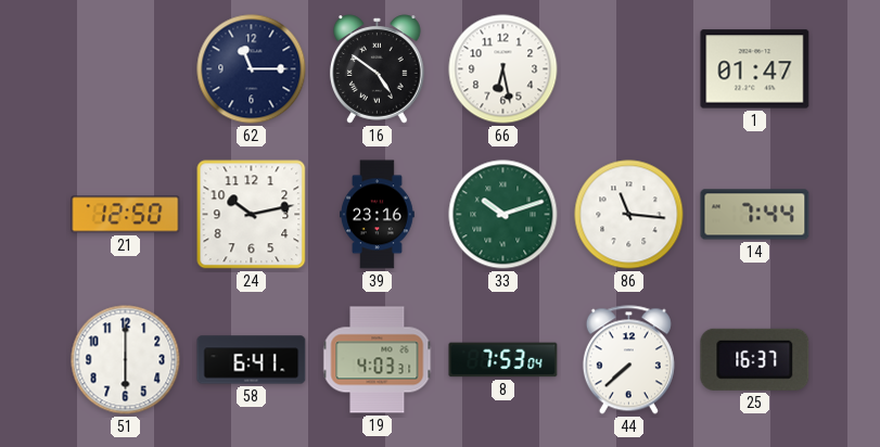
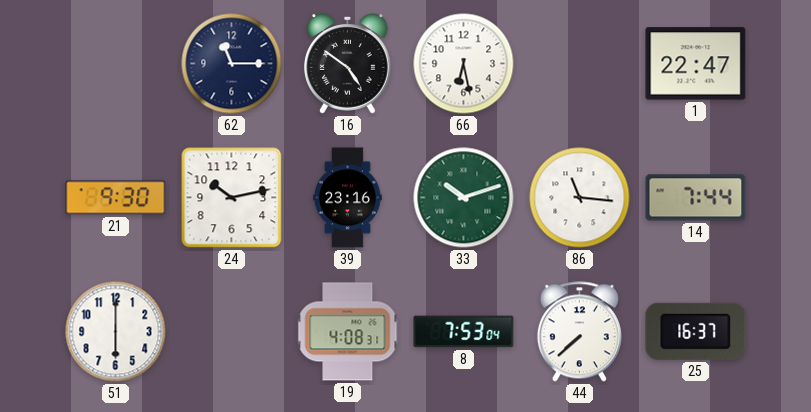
1: 01:47 -> 22:47
21: 12:50 -> 9:30
58: 6:41 -> none
19: 4:03 -> 4:08
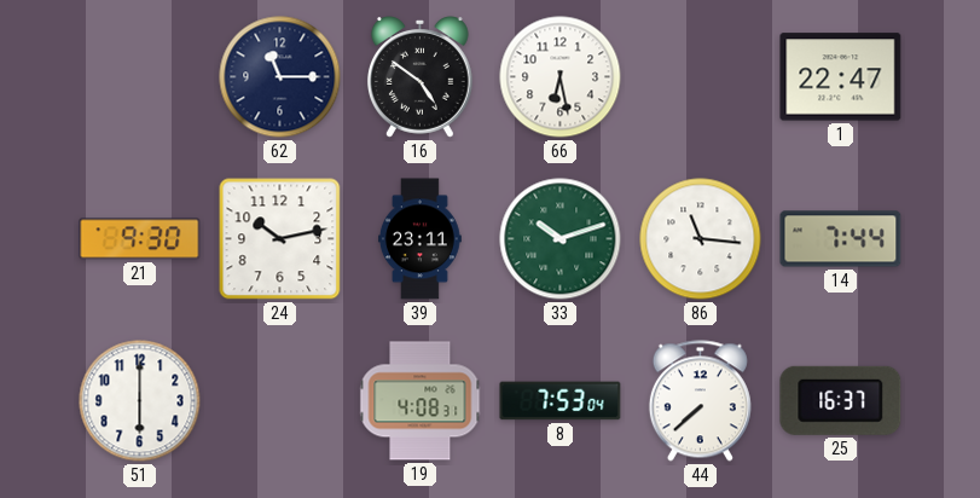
39: 23:16 -> 23:11
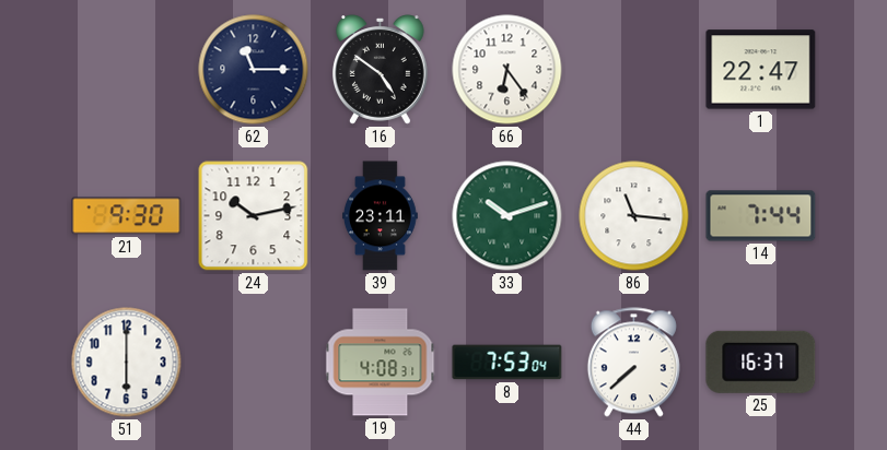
66: 6:28 -> 6:24
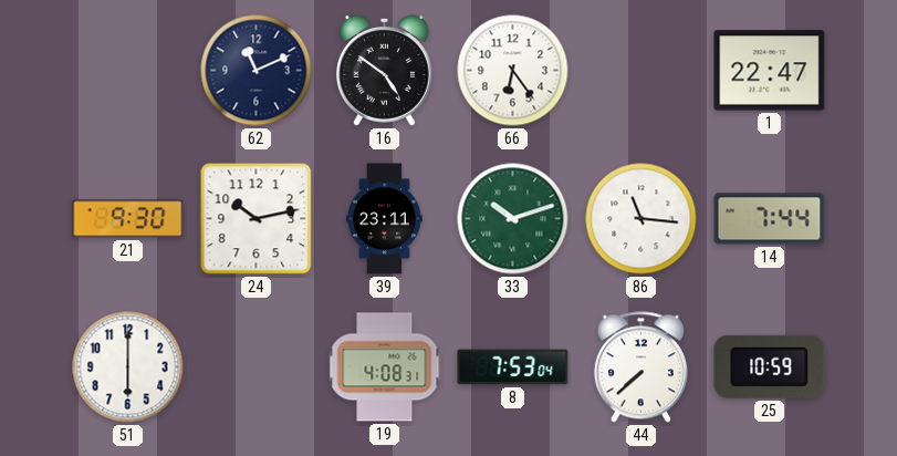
62: 11:15 -> 11:11
25: 16:37 -> 10:59
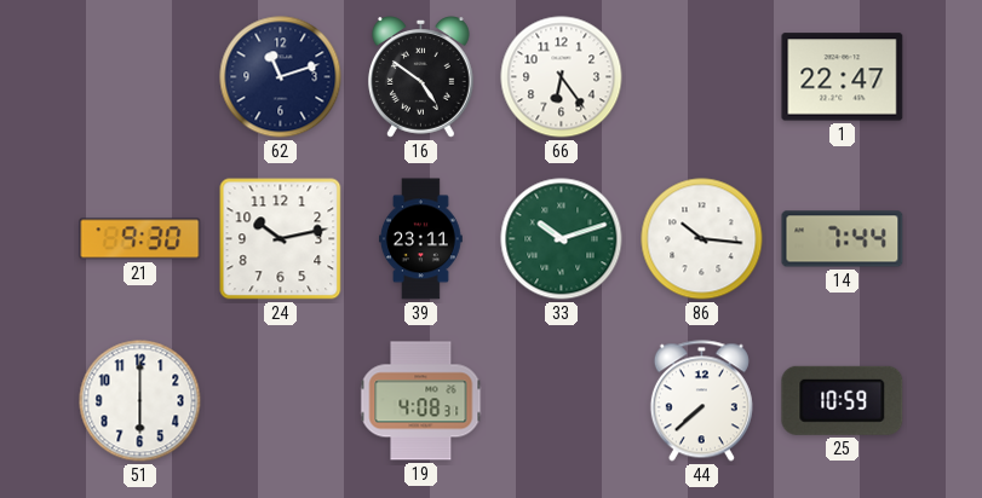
62: 11:11 -> 11:12
86: 11:16 -> 10:16
8: 7:53 -> none
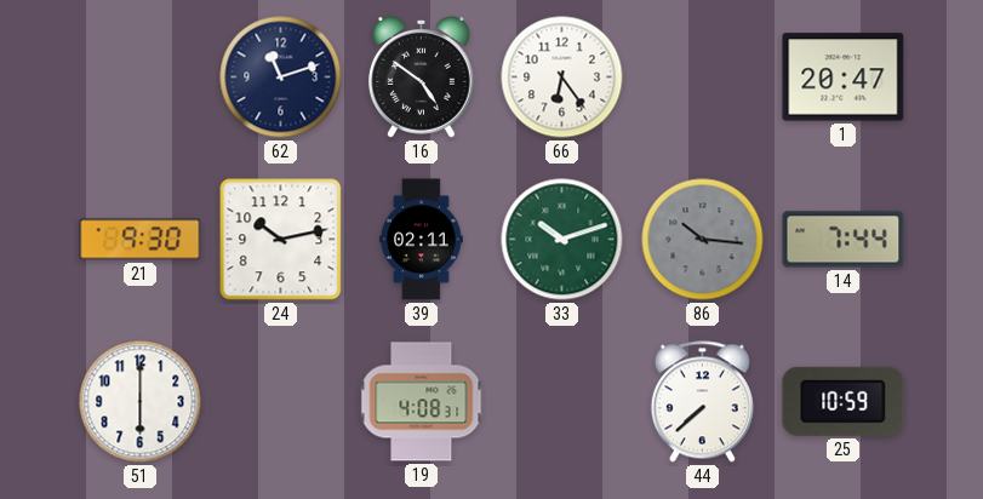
1: 22:47 -> 20:47
39: 23:11 -> 02:11
86 dial: white -> grey
